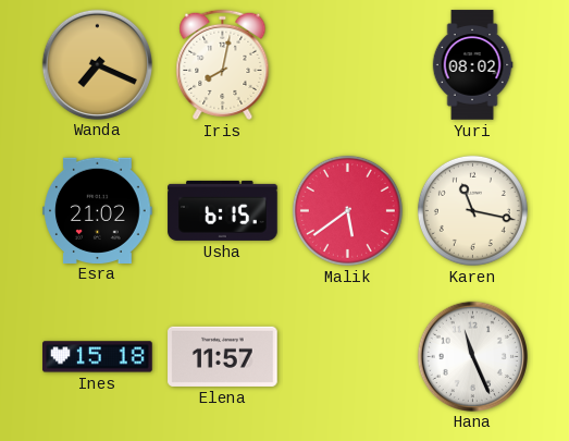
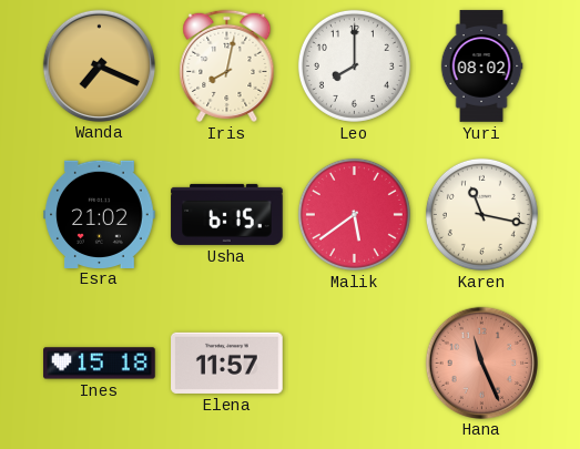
Leo: none -> 8:00
Hana dial: white -> salmon
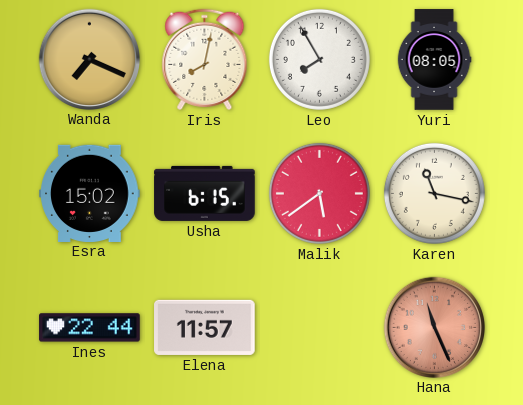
Leo: 8:00 -> 7:55
Yuri: 08:02 -> 08:05
Esra: 21:02 -> 15:02
Ines: 15:18 -> 22:44
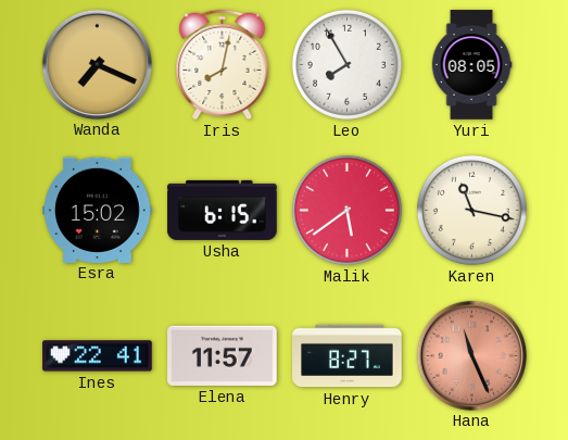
Ines: 22:44 -> 22:41
Henry: none -> 8:27
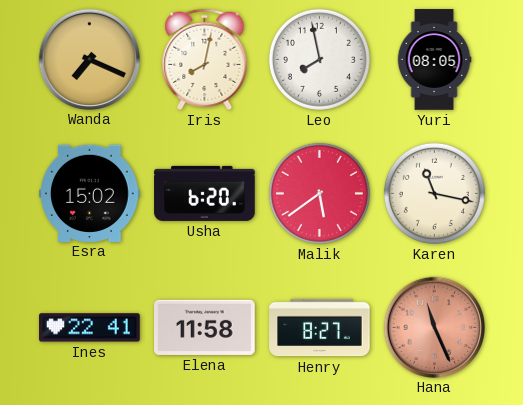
Leo: 7:55 -> 7:58
Usha: 6:15 -> 6:20
Elena: 11:57 -> 11:58
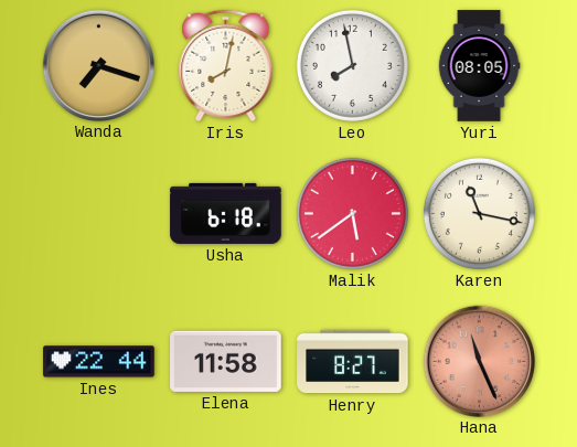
Wanda: 7:19 -> 7:18
Esra: 15:02 -> none
Usha: 6:20 -> 6:18
Ines: 22:41 -> 22:44
